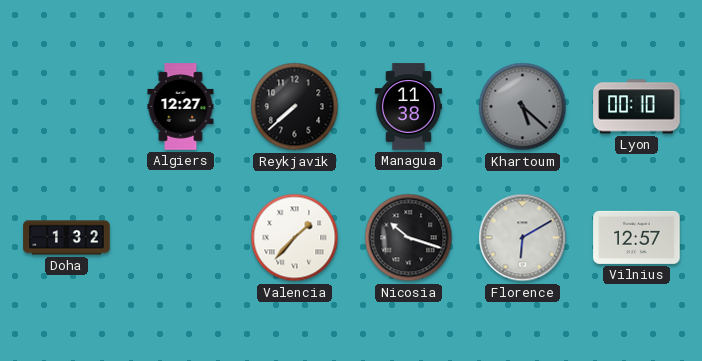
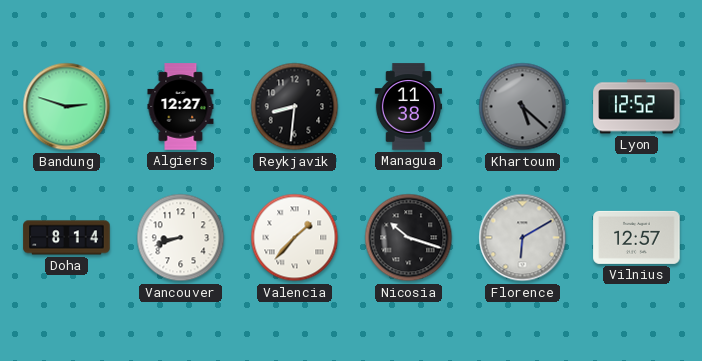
Bandung: none -> 2:48
Reykjavik: 7:38 -> 8:31
Lyon: 00:10 -> 12:52
Doha: 1:32 -> 8:14
Vancouver: none -> 8:42
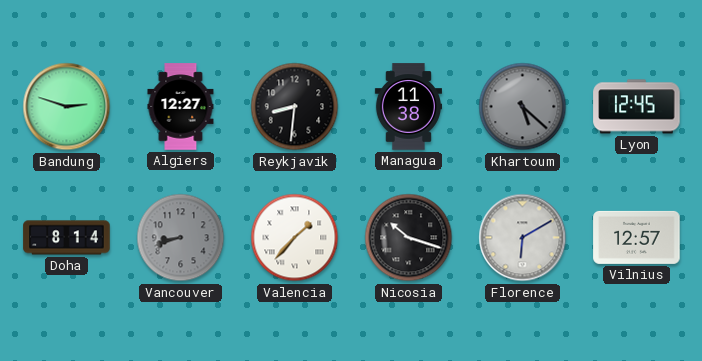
Lyon: 12:52 -> 12:45
Vancouver dial: white -> grey
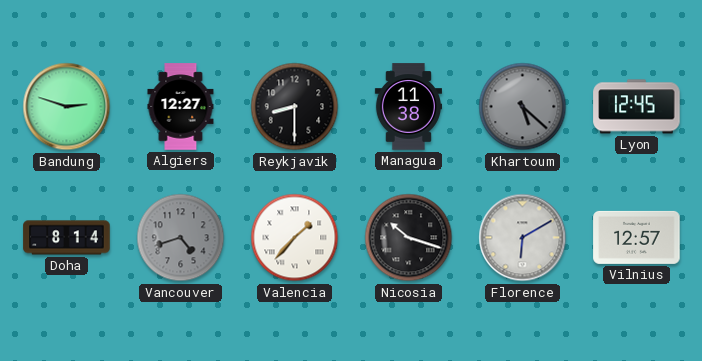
Reykjavik: 8:31 -> 8:30
Vancouver: 8:42 -> 4:42
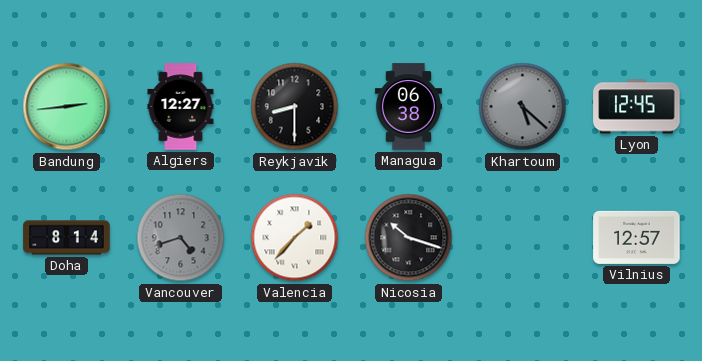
Bandung: 2:48 -> 2:44
Managua: 11:38 -> 06:38
Florence: 6:10 -> none
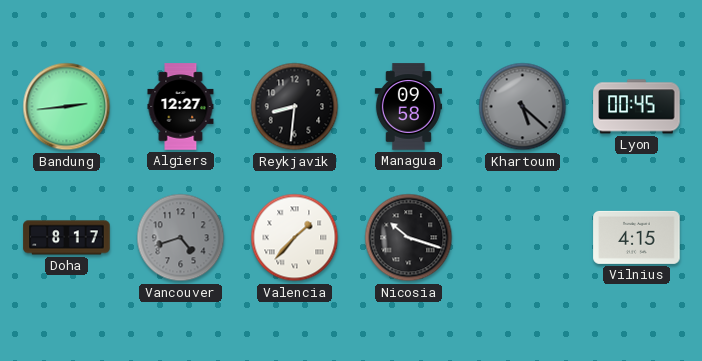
Reykjavik: 8:30 -> 8:31
Managua: 06:38 -> 09:58
Lyon: 12:45 -> 00:45
Doha: 8:14 -> 8:17
Vilnius: 12:57 -> 4:15
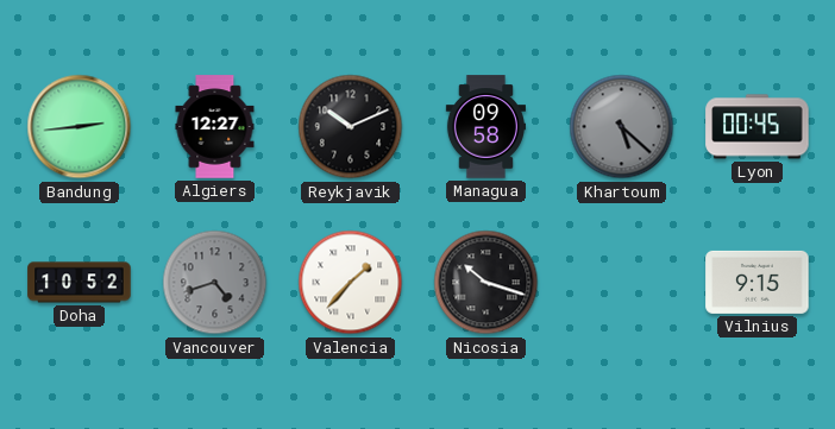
Reykjavik: 8:31 -> 10:11
Doha: 8:17 -> 10:52
Vilnius: 4:15 -> 9:15
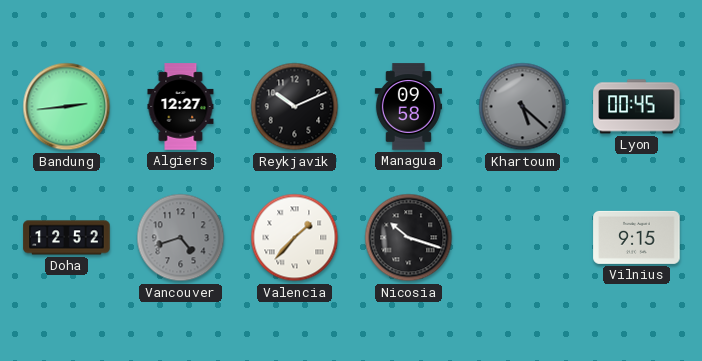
Doha: 10:52 -> 12:52
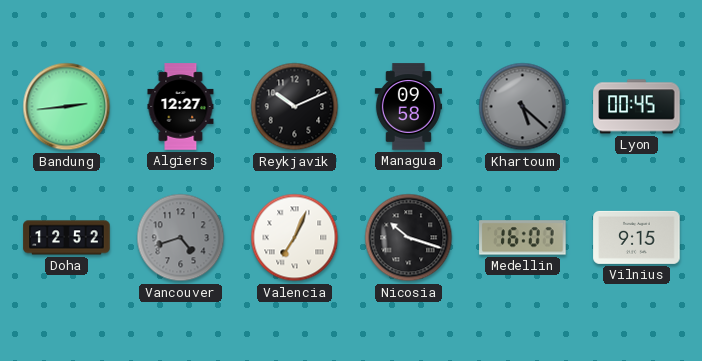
Valencia: 1:37 -> 7:04
Medellin: none -> 16:07
